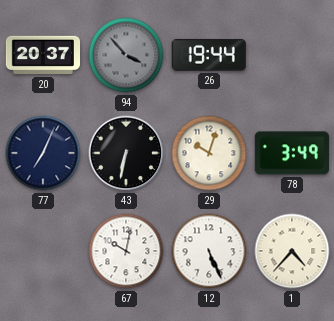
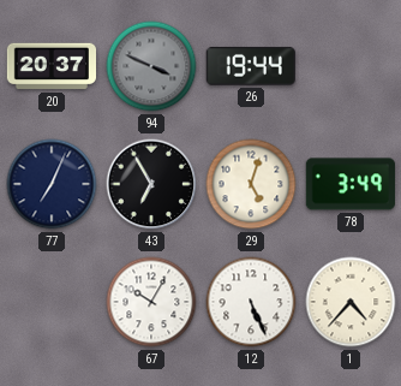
94: 3:53 -> 3:49
43: 6:32 -> 6:55
29: 10:03 -> 5:03
67: 10:02 -> 10:05
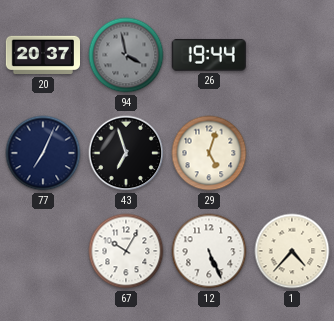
94: 3:49 -> 3:58
43: 6:55 -> 6:57
78: 3:49 -> none
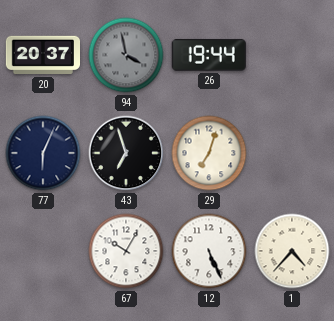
77: 7:04 -> 6:04
29: 5:03 -> 7:03
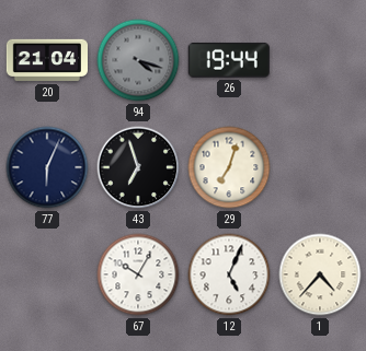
20: 20:37 -> 21:04
94: 3:58 -> 4:18
12: 5:26 -> 5:04
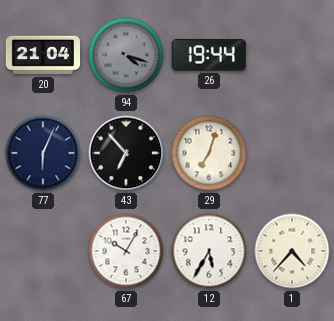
43: 6:57 -> 6:53
12: 5:04 -> 5:35
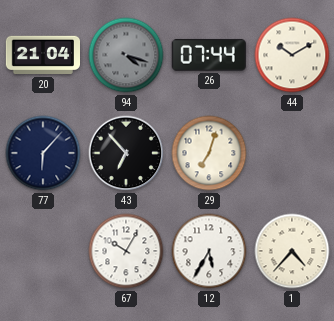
26: 19:44 -> 07:44
44: none -> 10:10
77: 6:04 -> 6:07
